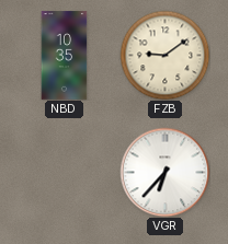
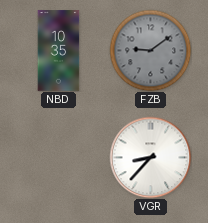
FZB dial: cream -> grey
VGR: 6:37 -> 8:37
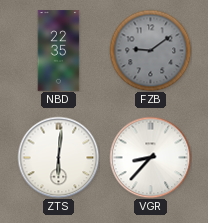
NBD: 10:35 -> 22:35
ZTS: none -> 6:01
